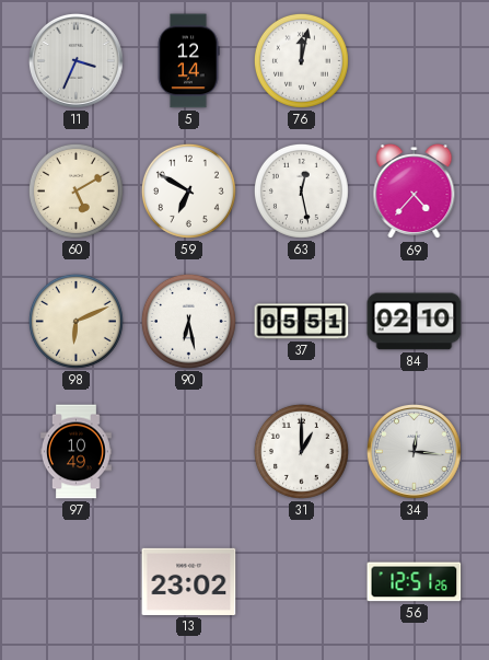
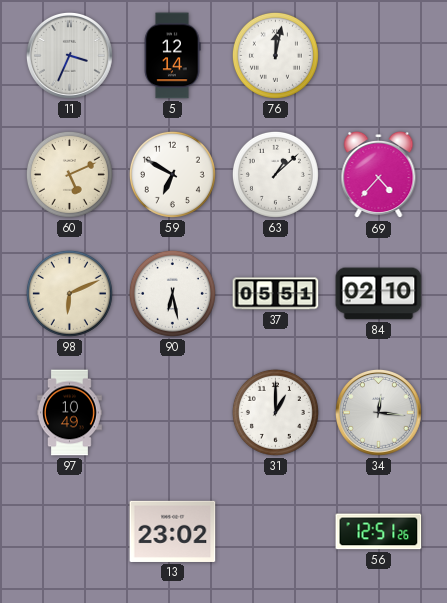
60: 5:10 -> 5:11
63: 12:28 -> 1:08
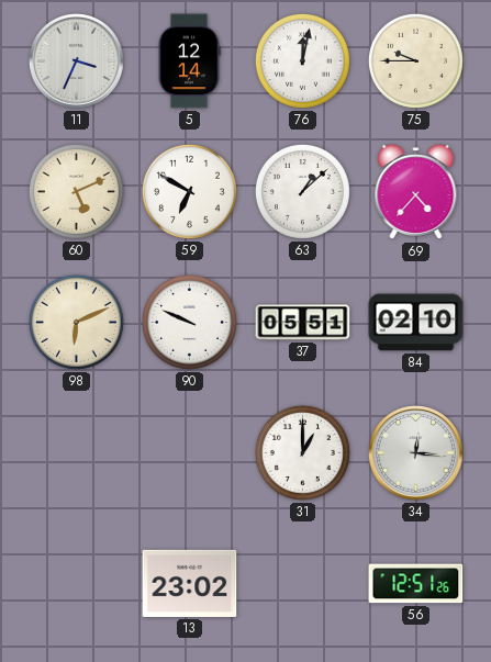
75: none -> 9:45
90: 6:28 -> 9:49
97: 10:49 -> none
